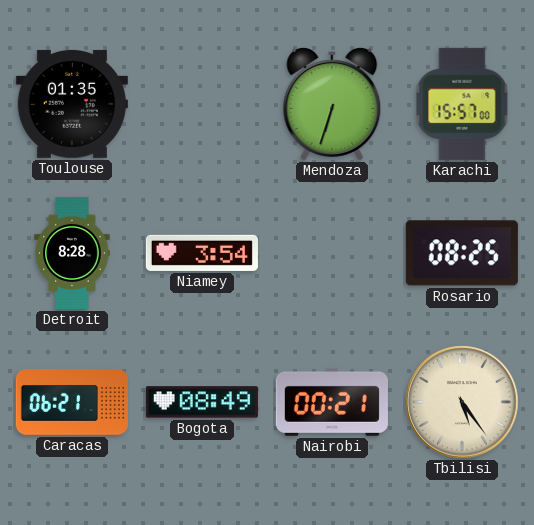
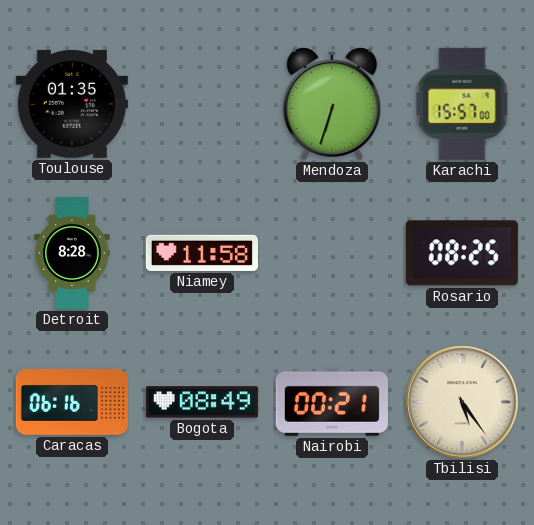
Niamey: 3:54 -> 11:58
Caracas: 06:21 -> 06:16
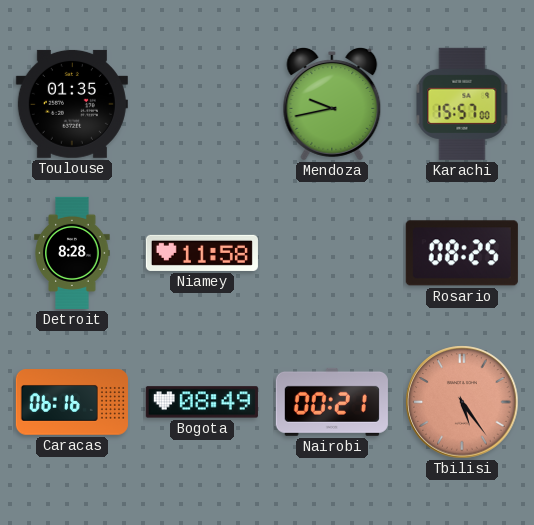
Mendoza: 6:33 -> 9:43
Tbilisi dial: cream -> salmon
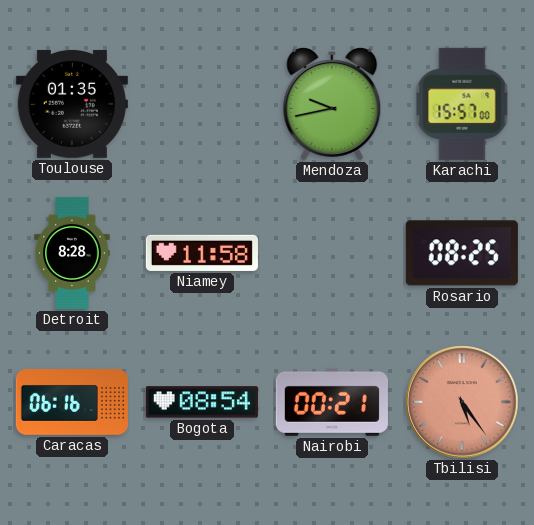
Bogota: 08:49 -> 08:54
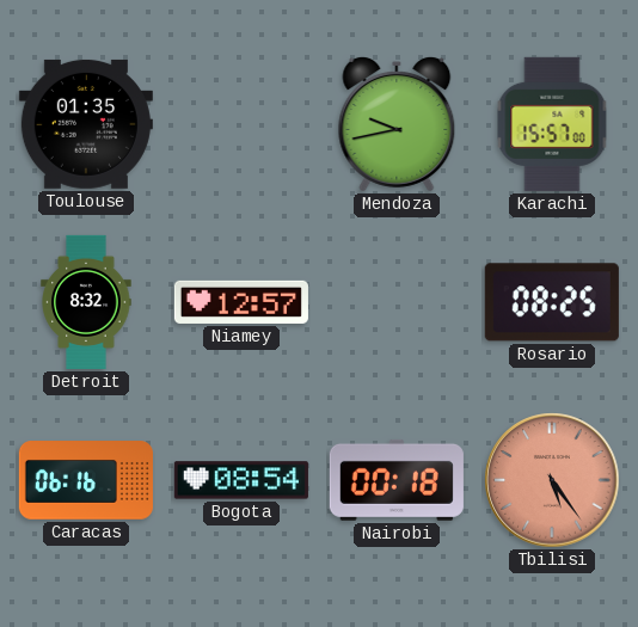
Detroit: 8:28 -> 8:32
Niamey: 11:58 -> 12:57
Nairobi: 00:21 -> 00:18
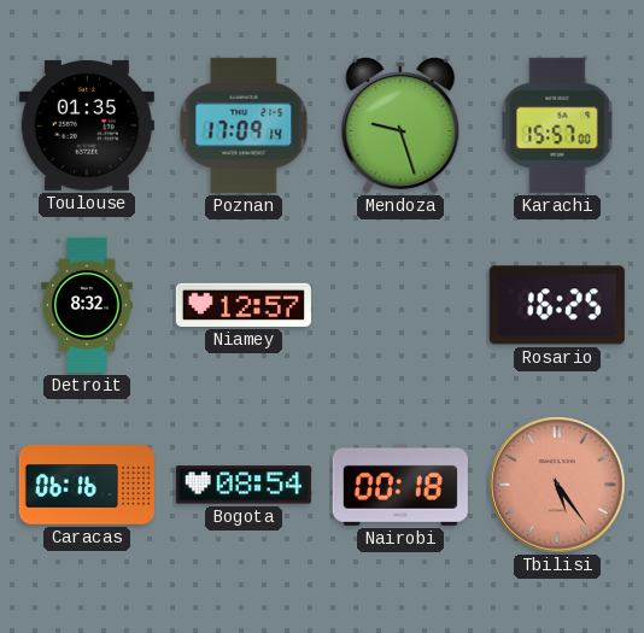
Poznan: none -> 17:09
Mendoza: 9:43 -> 9:27
Rosario: 08:25 -> 16:25
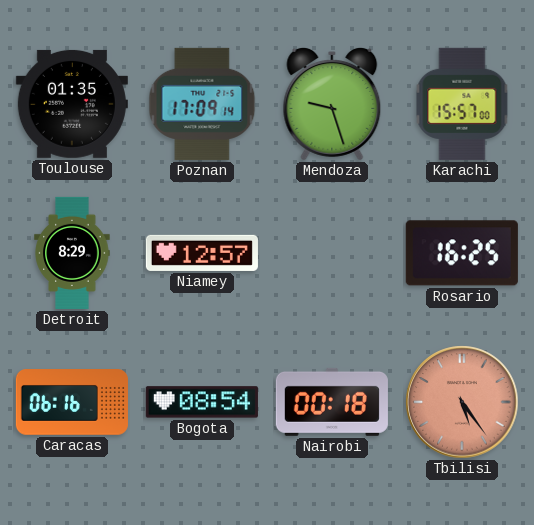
Detroit: 8:32 -> 8:29
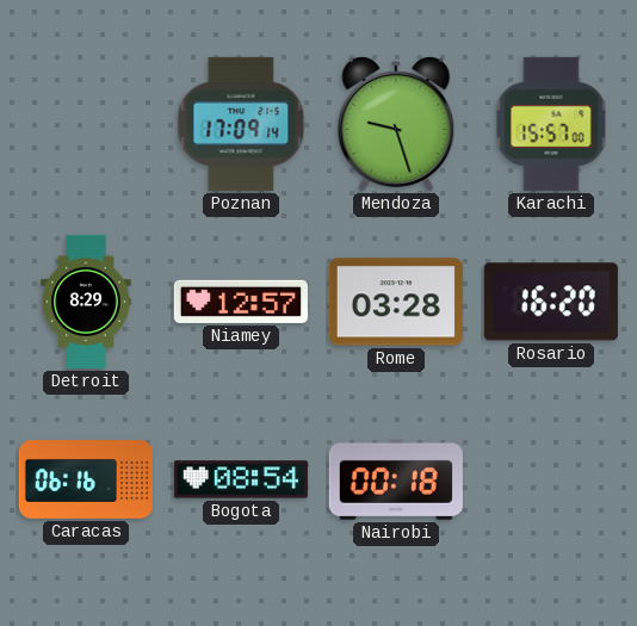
Toulouse: 01:35 -> none
Rome: none -> 03:28
Rosario: 16:25 -> 16:20
Tbilisi: 5:24 -> none
